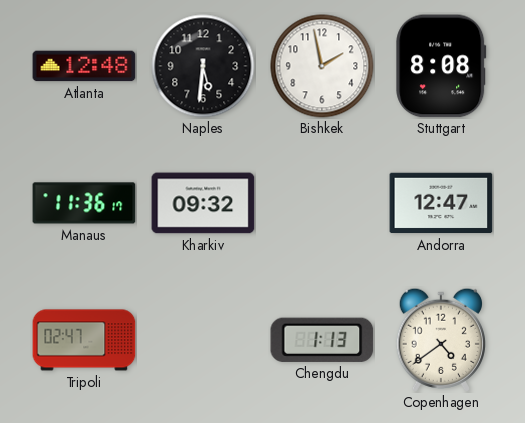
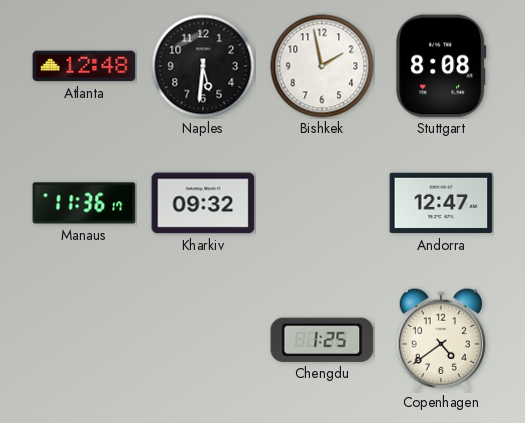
Tripoli: 02:47 -> none
Chengdu: 1:13 -> 1:25
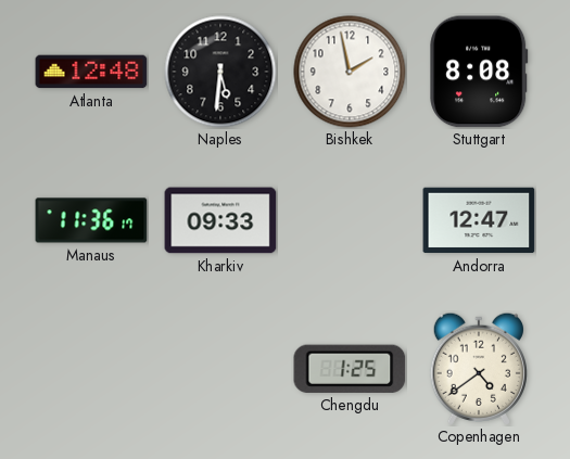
Kharkiv: 09:32 -> 09:33
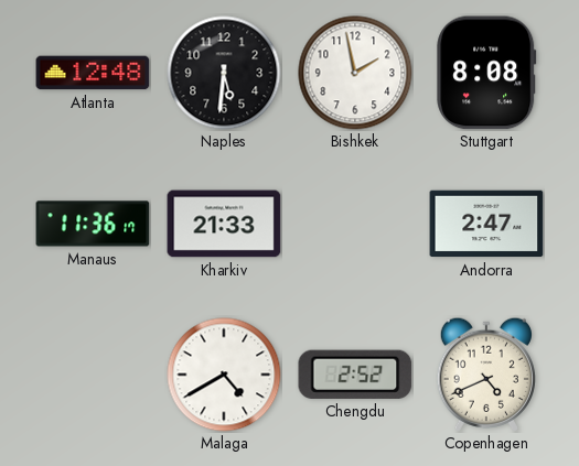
Kharkiv: 09:33 -> 21:33
Andorra: 12:47 -> 2:47
Malaga: none -> 4:40
Chengdu: 1:25 -> 2:52
Copenhagen: 4:39 -> 4:41
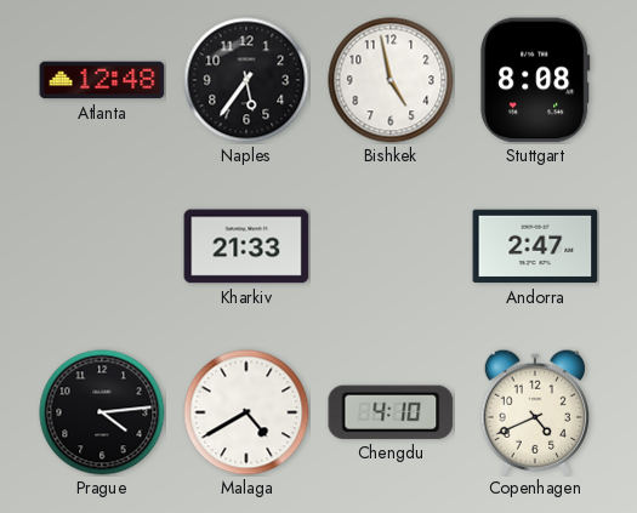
Naples: 5:31 -> 5:36
Bishkek: 1:58 -> 4:58
Manaus: 11:36 -> none
Prague: none -> 4:14
Chengdu: 2:52 -> 4:10
